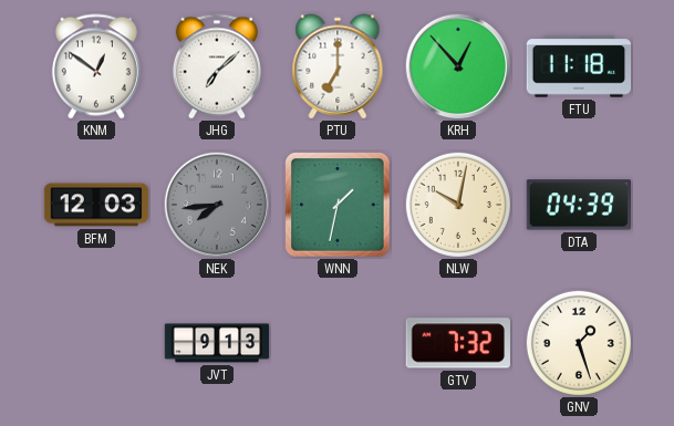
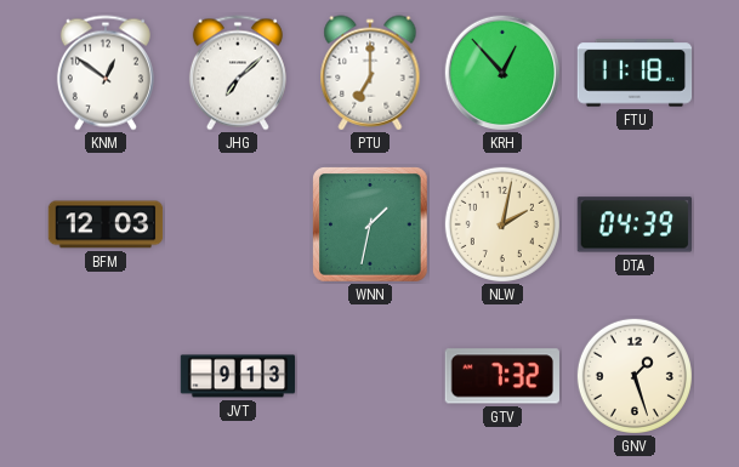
NEK: 7:44 -> none
NLW: 10:02 -> 2:02
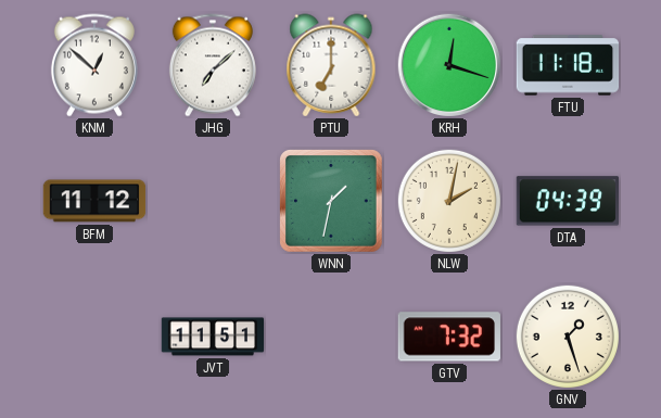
KNM: 12:51 -> 12:52
KRH: 12:53 -> 12:18
BFM: 12:03 -> 11:12
JVT: 9:13 -> 11:51
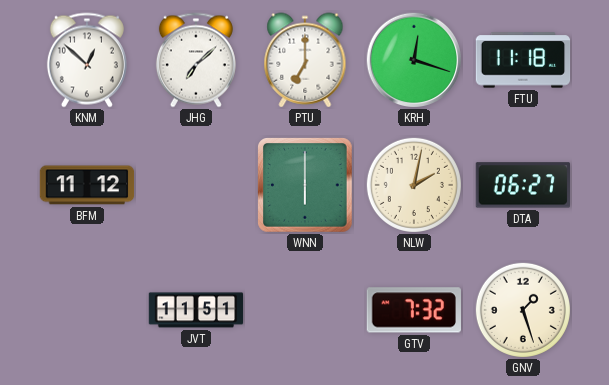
WNN: 1:32 -> 6:00
DTA: 04:39 -> 06:27
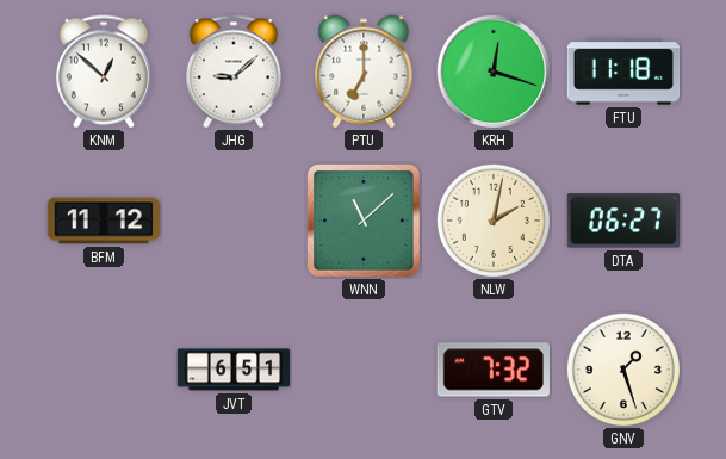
JHG: 7:08 -> 9:08
WNN: 6:00 -> 11:08
JVT: 11:51 -> 6:51
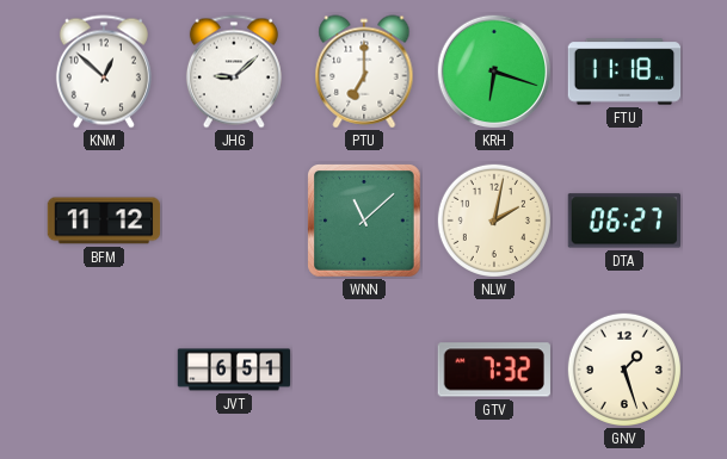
KRH: 12:18 -> 6:18
